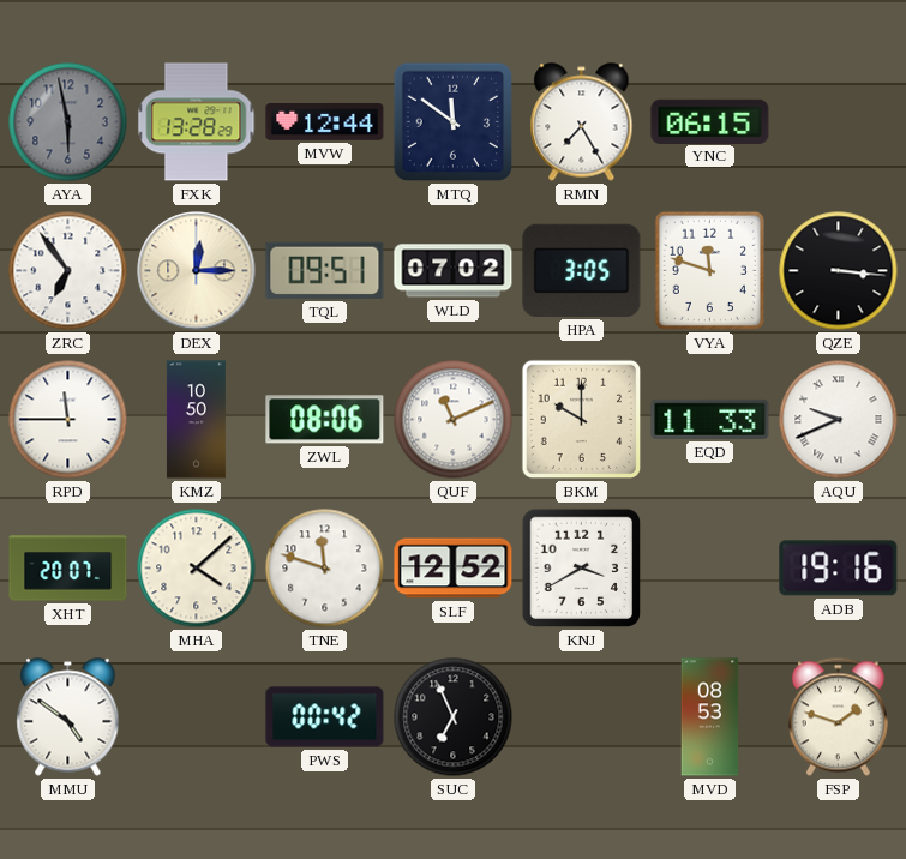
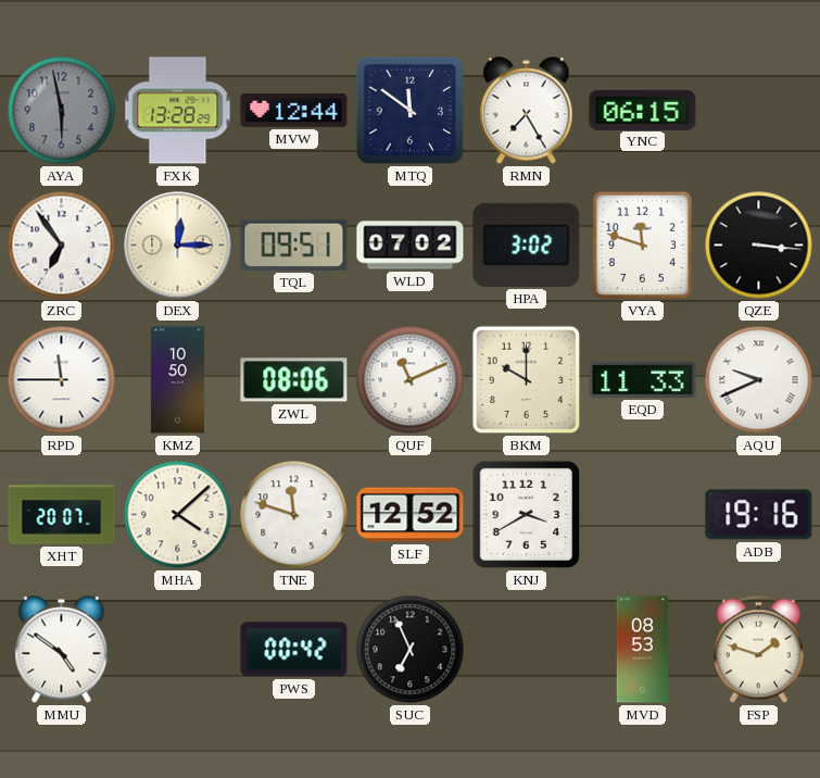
HPA: 3:05 -> 3:02
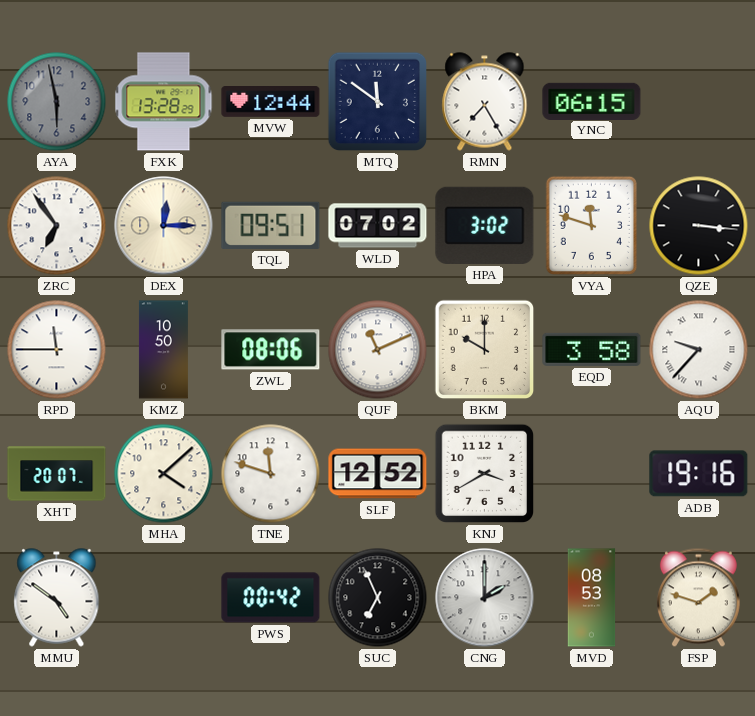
EQD: 11:33 -> 3:58
AQU: 9:41 -> 9:37
CNG: none -> 2:00
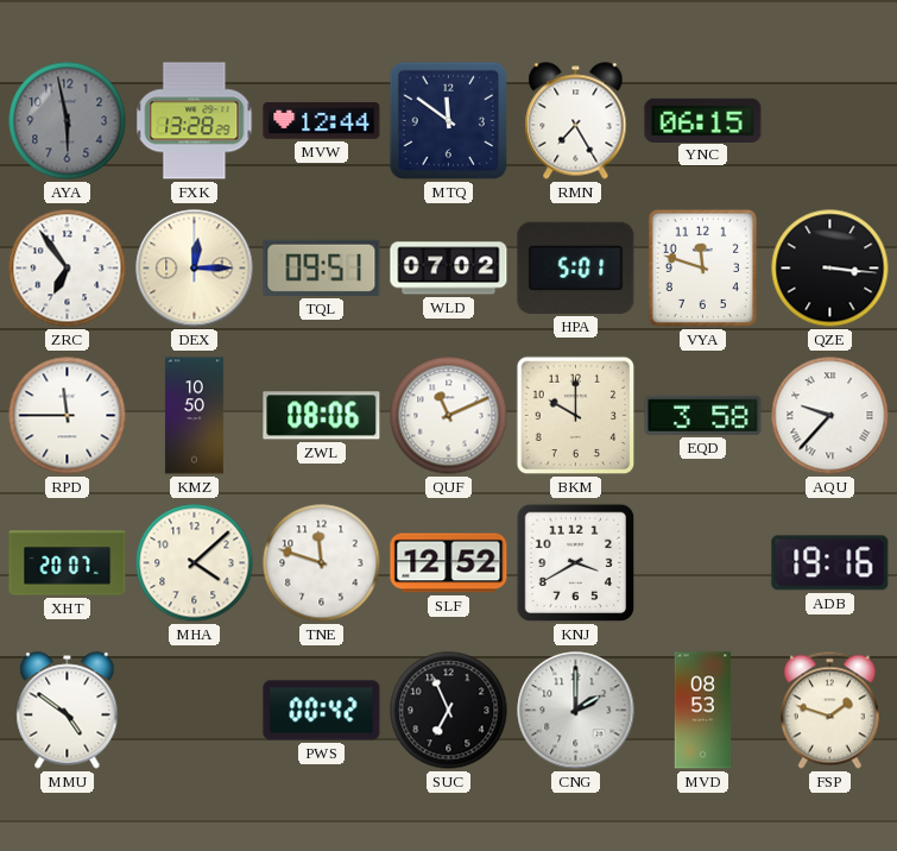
HPA: 3:02 -> 5:01
